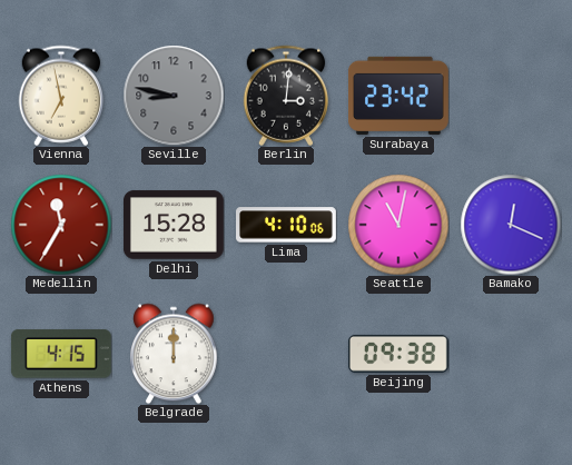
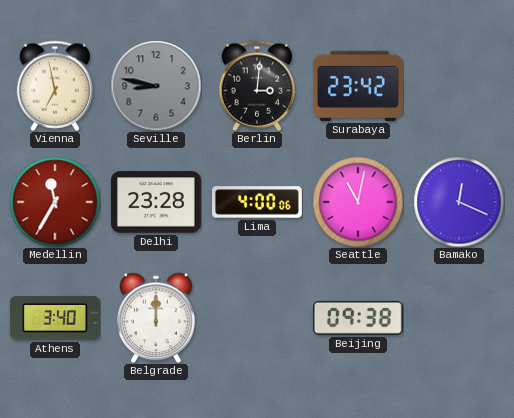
Delhi: 15:28 -> 23:28
Lima: 4:10 -> 4:00
Athens: 4:15 -> 3:40
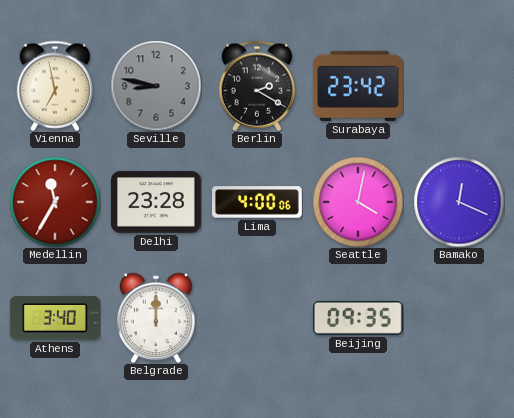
Berlin: 3:01 -> 2:20
Seattle: 11:02 -> 4:02
Beijing: 09:38 -> 09:35
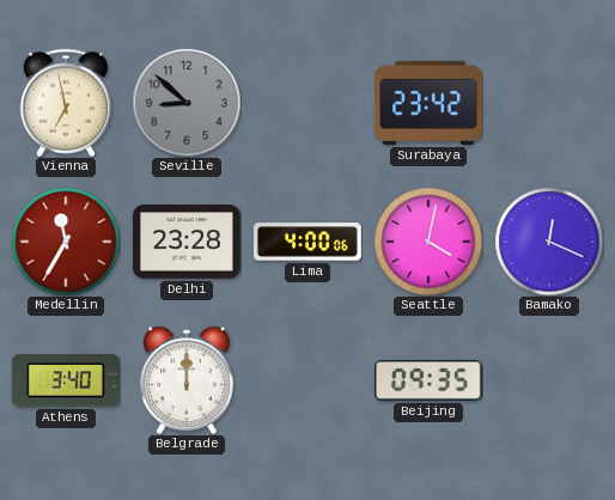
Seville: 8:47 -> 8:52
Berlin: 2:20 -> none
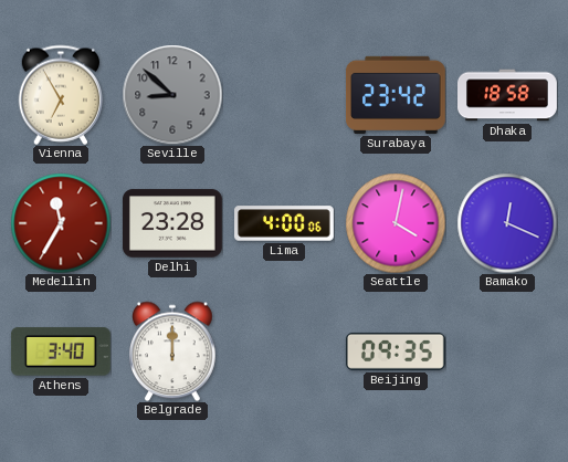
Vienna: 6:58 -> 6:55
Dhaka: none -> 18:58
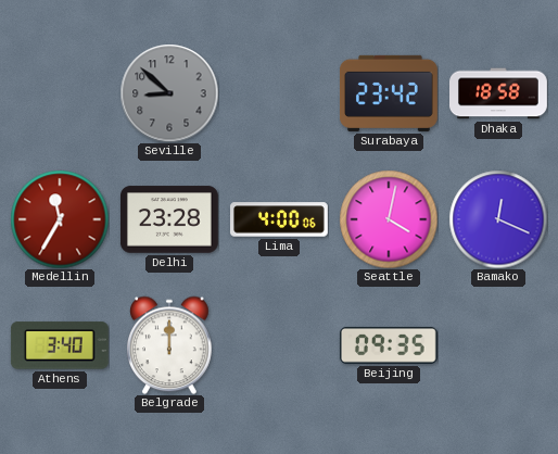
Vienna: 6:55 -> none
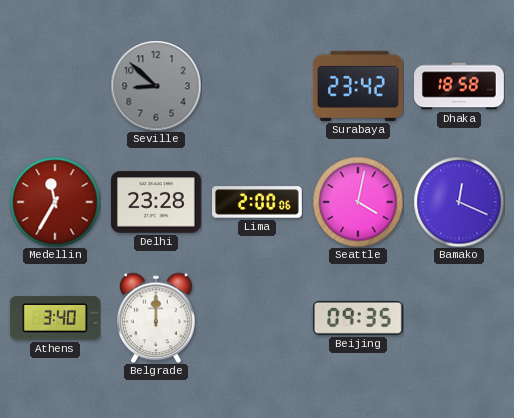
Lima: 4:00 -> 2:00
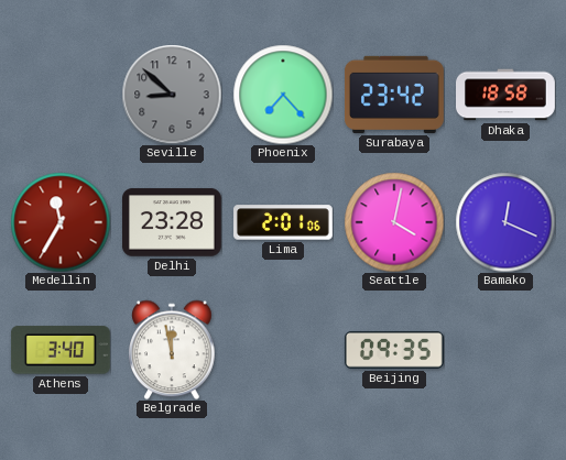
Phoenix: none -> 7:23
Lima: 2:00 -> 2:01
Belgrade: 12:00 -> 11:58
